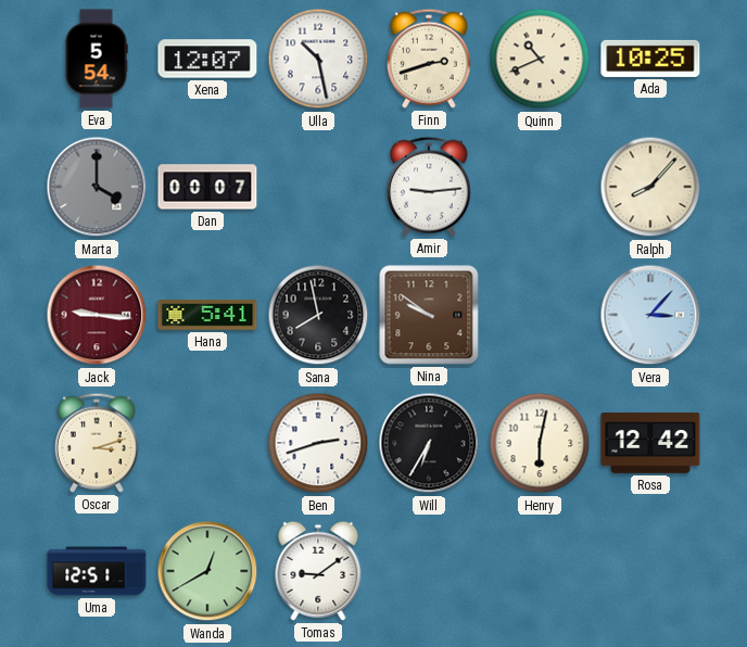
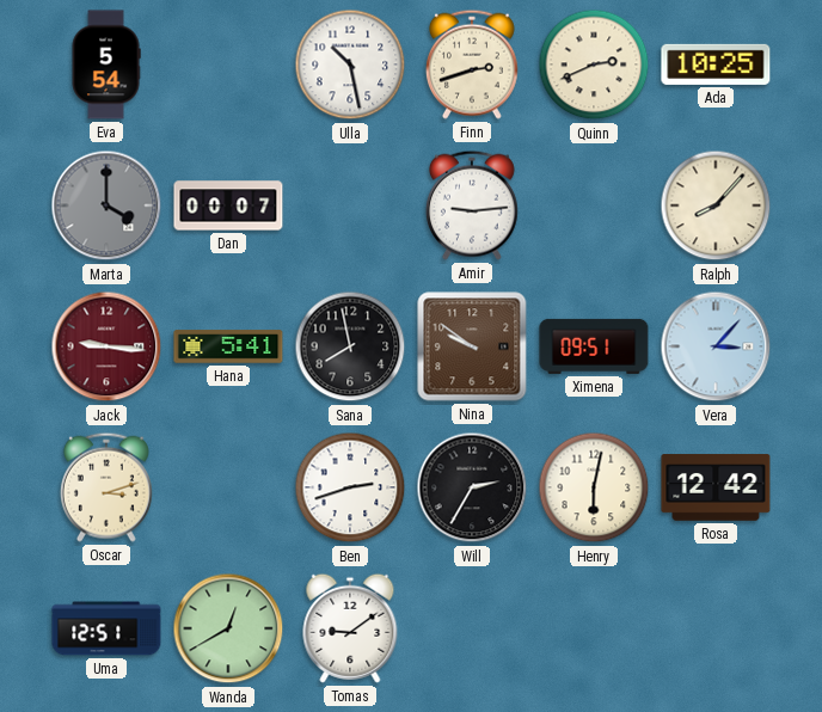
Xena: 12:07 -> none
Quinn: 10:41 -> 2:41
Ximena: none -> 09:51
Will: 6:35 -> 2:35
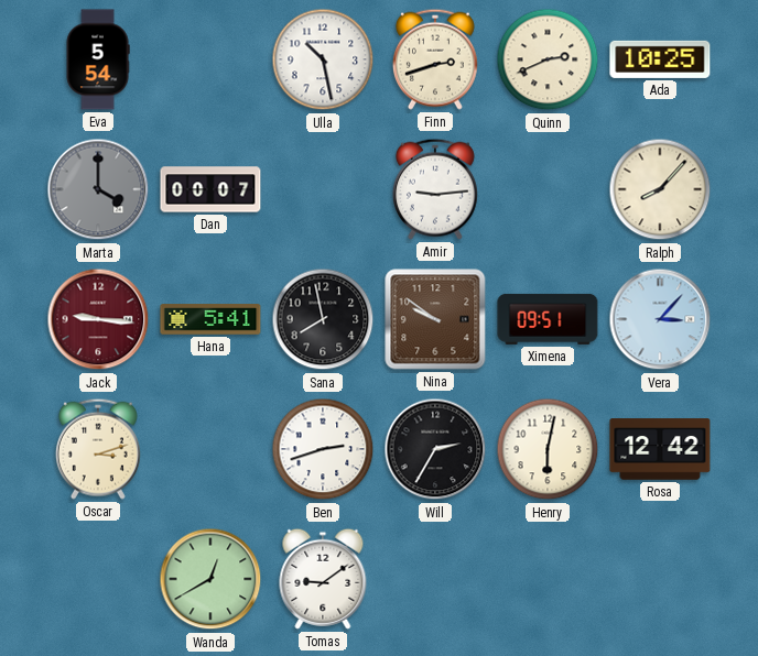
Uma: 12:51 -> none
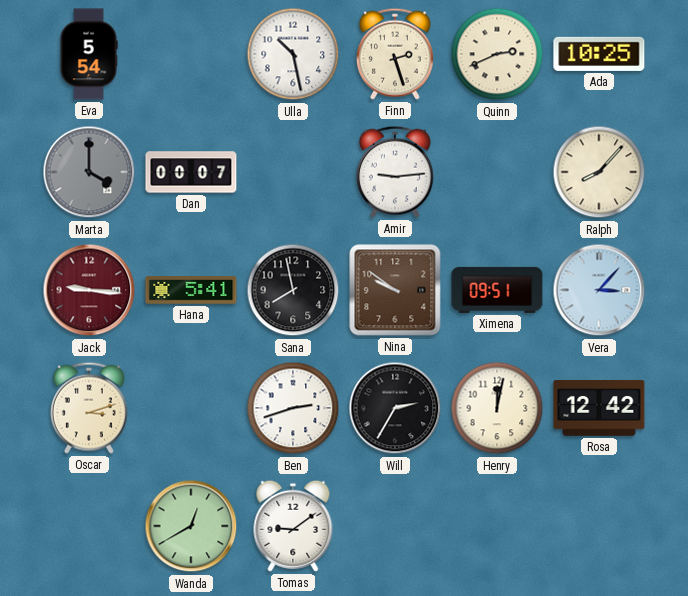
Finn: 2:42 -> 2:27
Henry: 6:02 -> 12:02
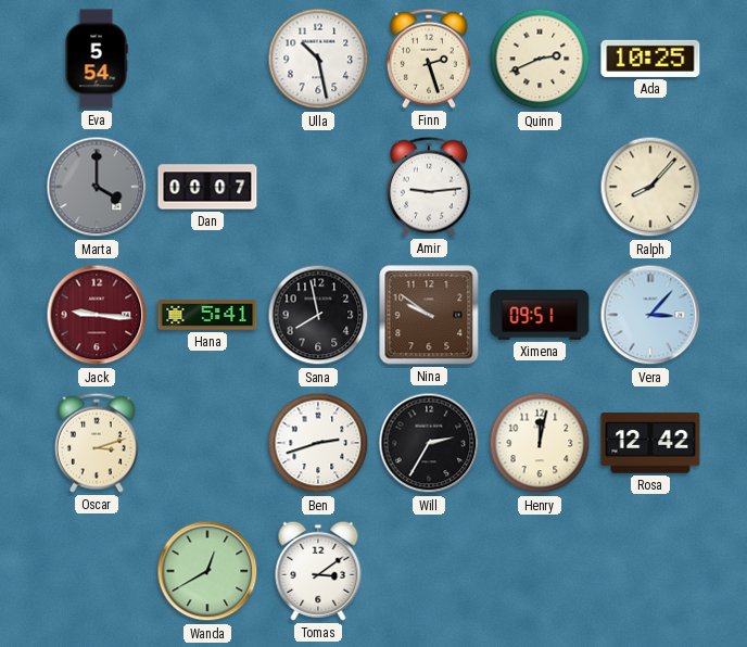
Tomas: 9:09 -> 3:09
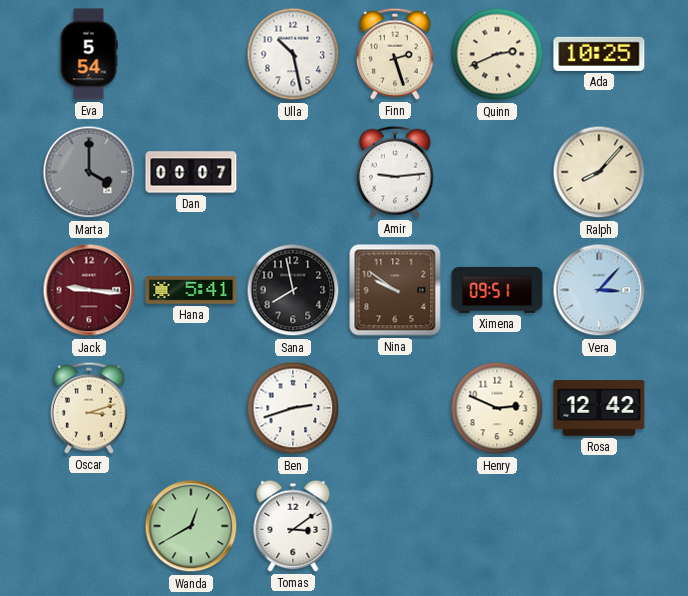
Will: 2:35 -> none
Henry: 12:02 -> 2:49
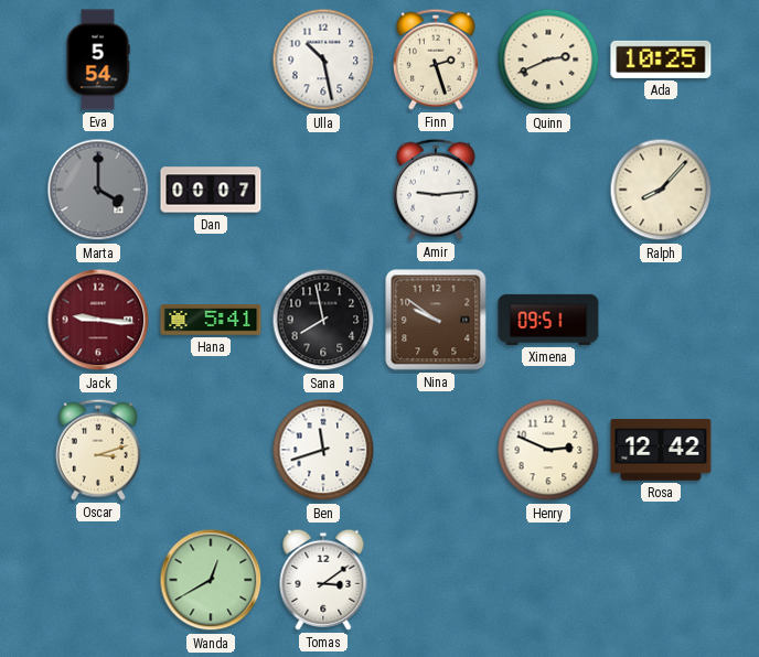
Vera: 3:07 -> none
Ben: 2:42 -> 11:42
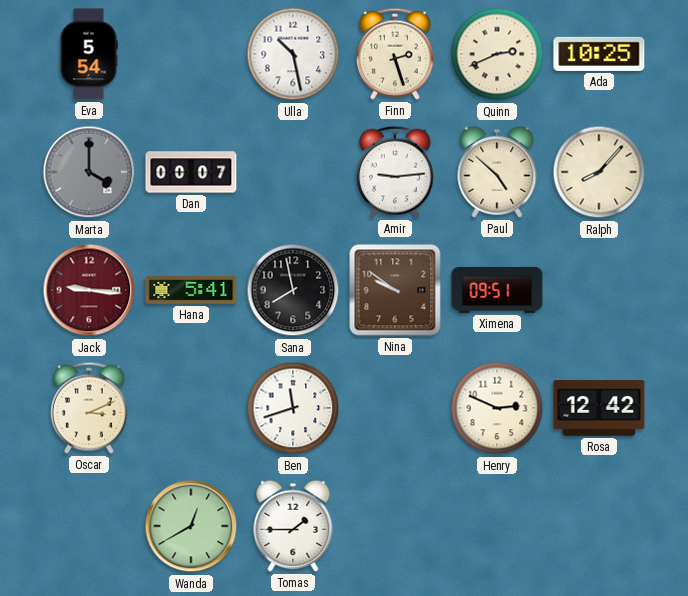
Paul: none -> 4:52
Oscar: 3:12 -> 3:11
Tomas: 3:09 -> 1:45
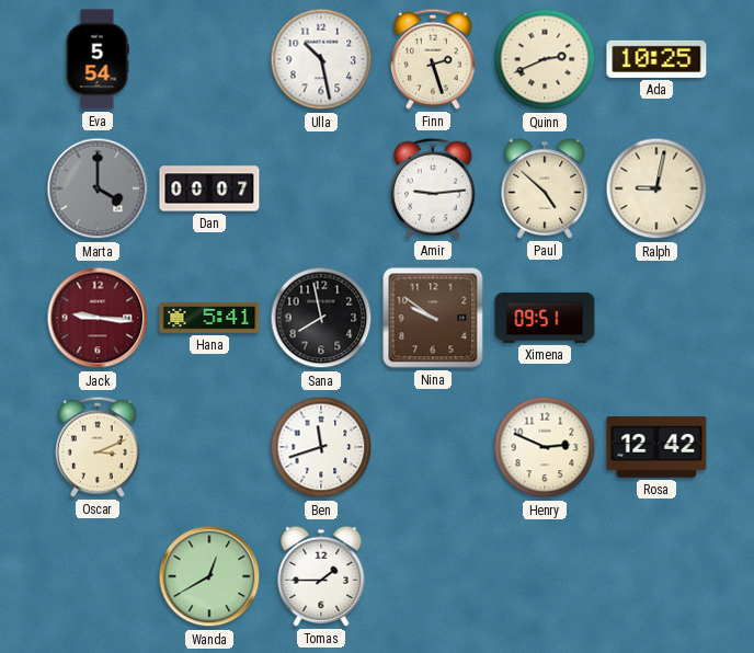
Ralph: 8:07 -> 9:02
